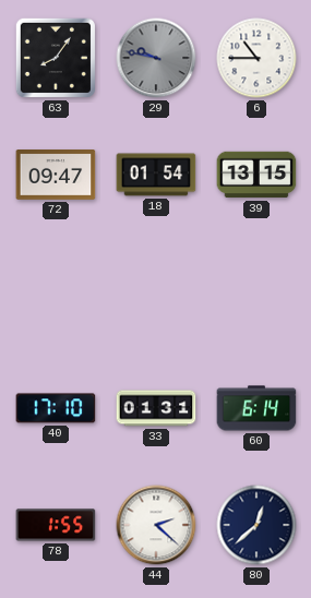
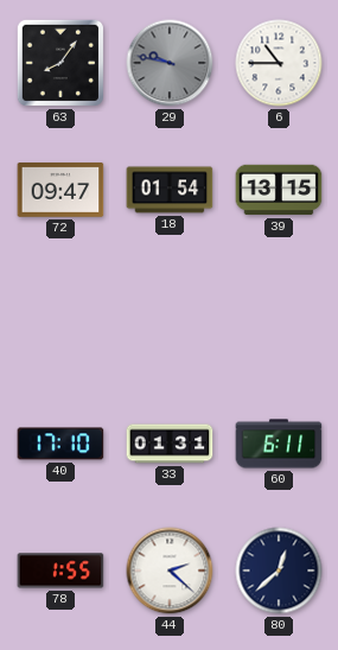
60: 6:14 -> 6:11
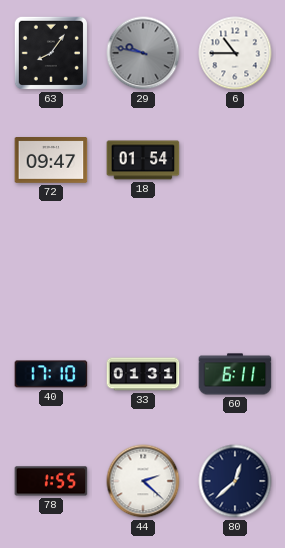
39: 13:15 -> none
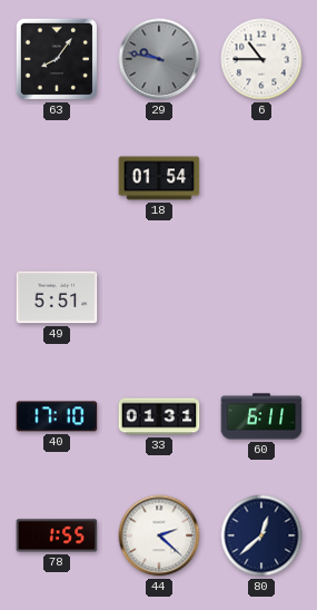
72: 09:47 -> none
49: none -> 5:51
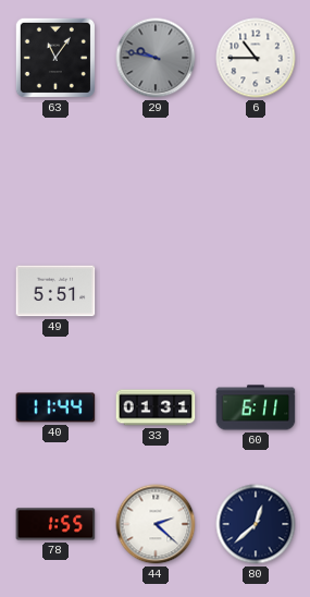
63: 8:06 -> 11:06
18: 01:54 -> none
40: 17:10 -> 11:44
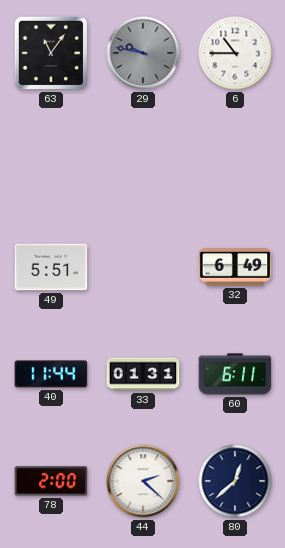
32: none -> 6:49
78: 1:55 -> 2:00
